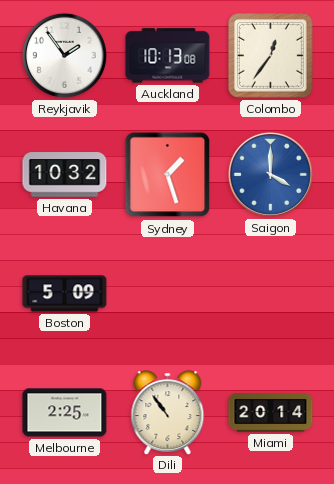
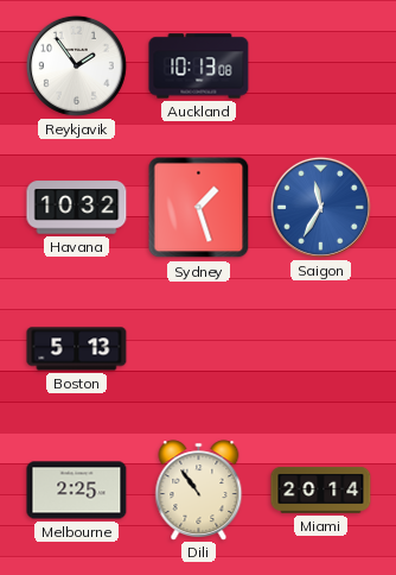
Colombo: 12:36 -> none
Saigon: 4:00 -> 11:35
Boston: 5:09 -> 5:13
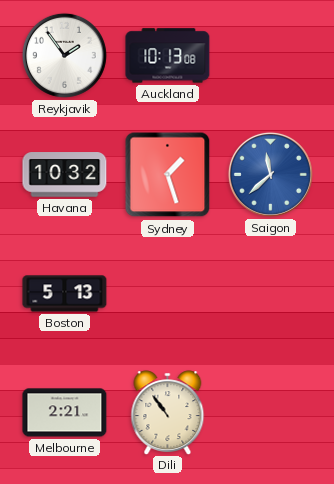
Saigon: 11:35 -> 11:38
Melbourne: 2:25 -> 2:21
Miami: 20:14 -> none
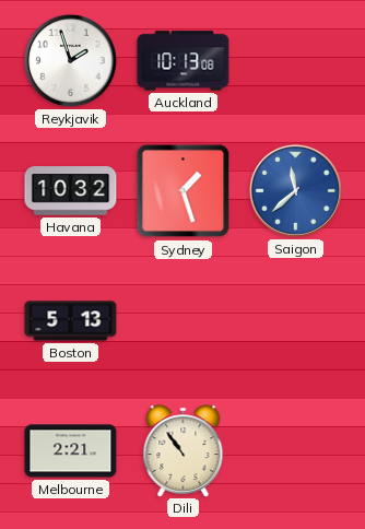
Reykjavik: 1:54 -> 1:57
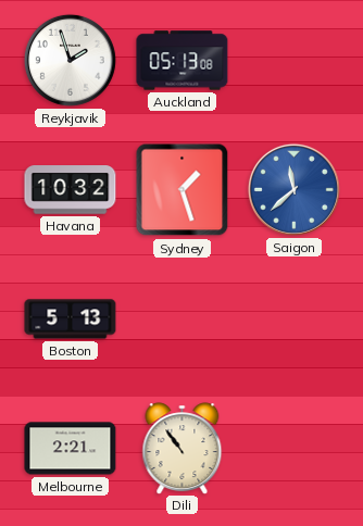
Auckland: 10:13 -> 05:13
